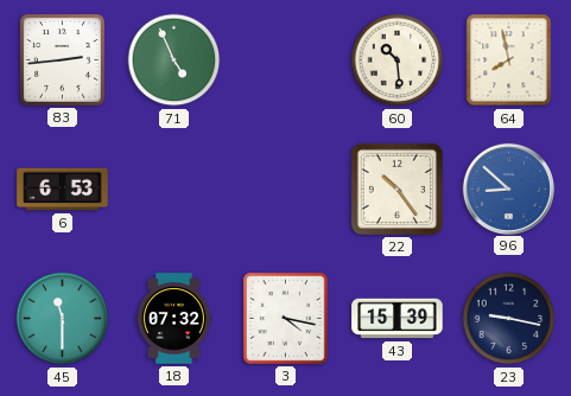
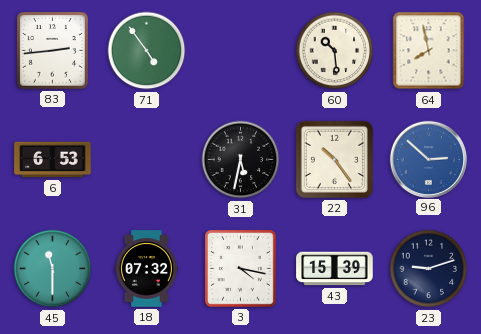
71: 4:56 -> 4:54
31: none -> 5:32
96: 8:52 -> 2:52
23: 9:17 -> 9:12
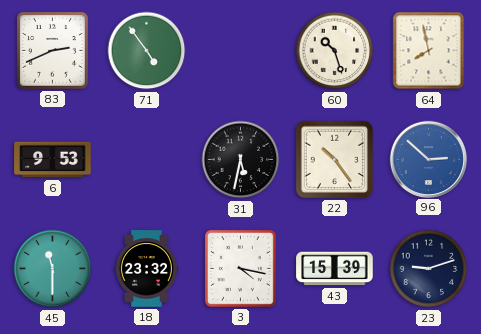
83: 2:44 -> 2:41
60: 10:29 -> 10:27
6: 6:53 -> 9:53
18: 07:32 -> 23:32
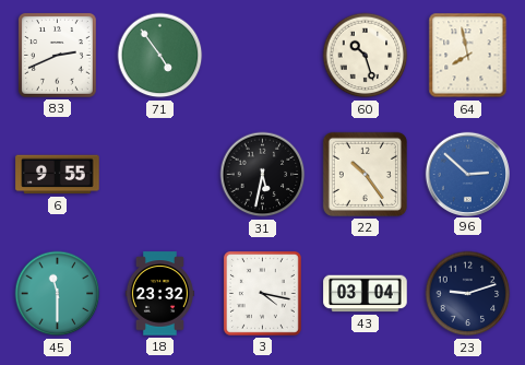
6: 9:53 -> 9:55
43: 15:39 -> 03:04
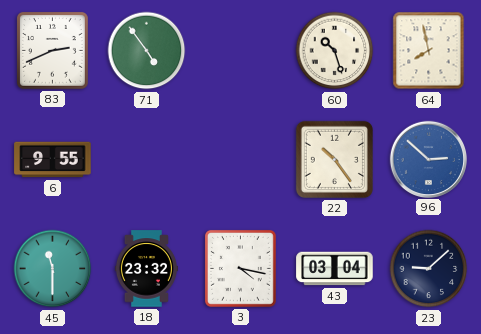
31: 5:32 -> none
23: 9:12 -> 9:08
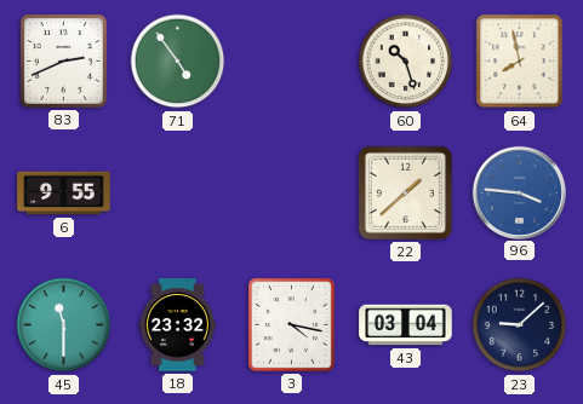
22: 10:24 -> 1:38
96: 2:52 -> 3:46
